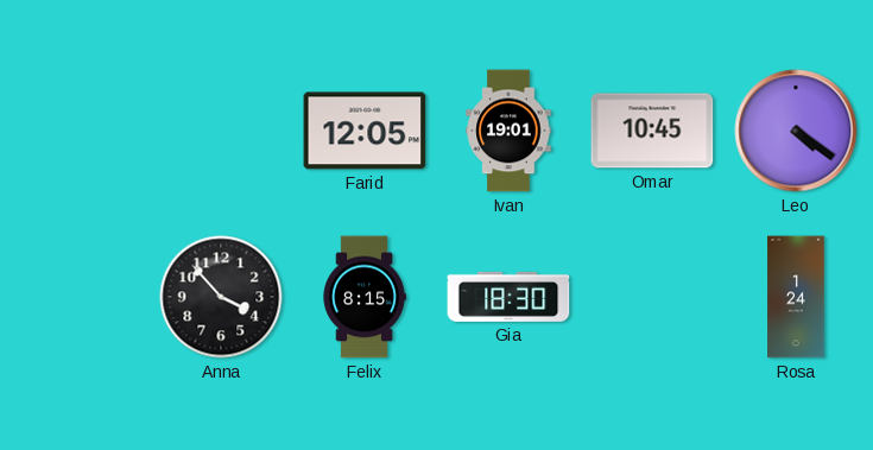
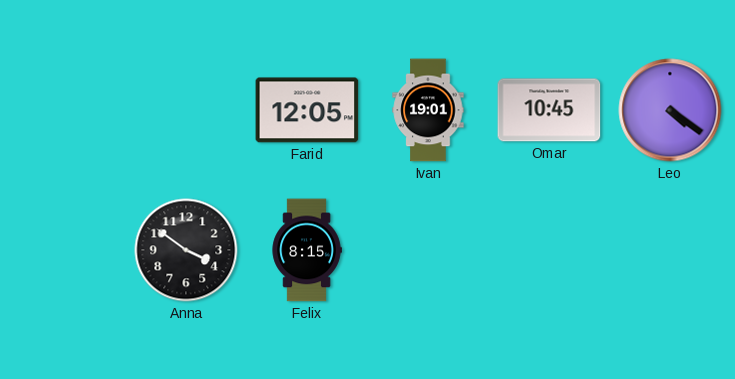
Anna: 3:53 -> 3:51
Gia: 18:30 -> none
Rosa: 1:24 -> none
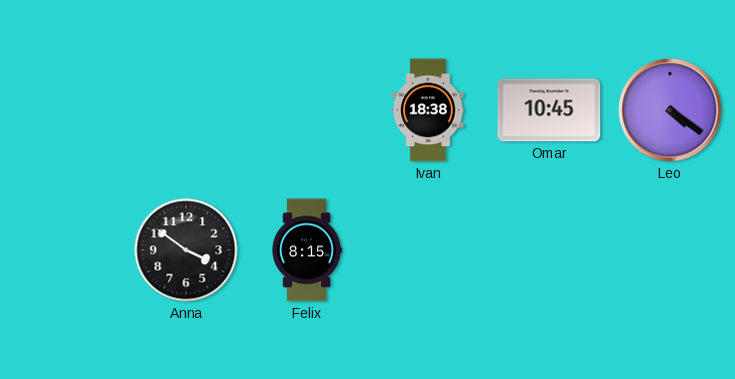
Farid: 12:05 -> none
Ivan: 19:01 -> 18:38
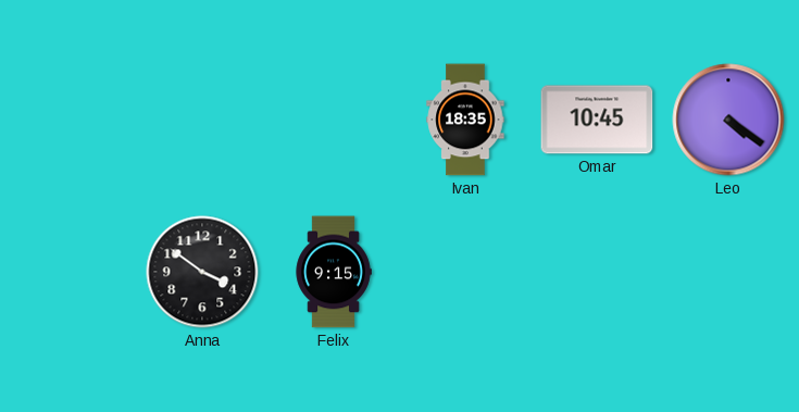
Ivan: 18:38 -> 18:35
Felix: 8:15 -> 9:15
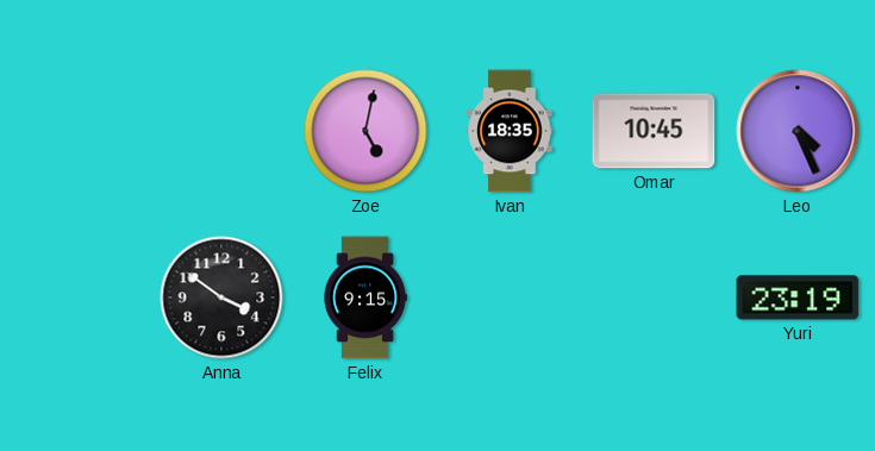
Zoe: none -> 5:02
Leo: 4:21 -> 4:26
Yuri: none -> 23:19
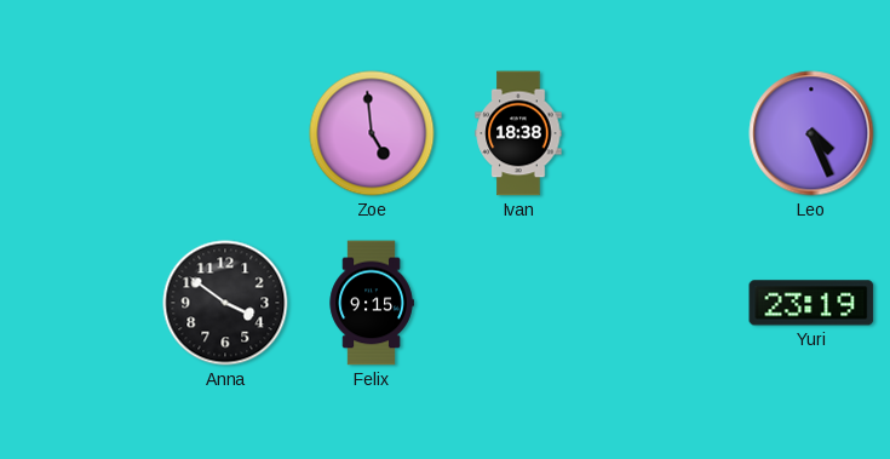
Zoe: 5:02 -> 4:59
Ivan: 18:35 -> 18:38
Omar: 10:45 -> none
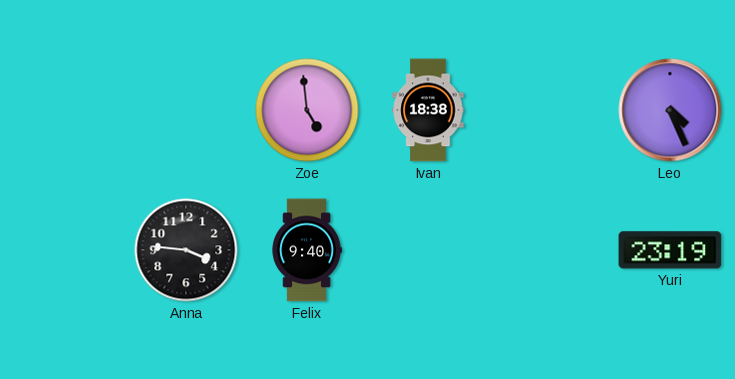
Anna: 3:51 -> 3:46
Felix: 9:15 -> 9:40
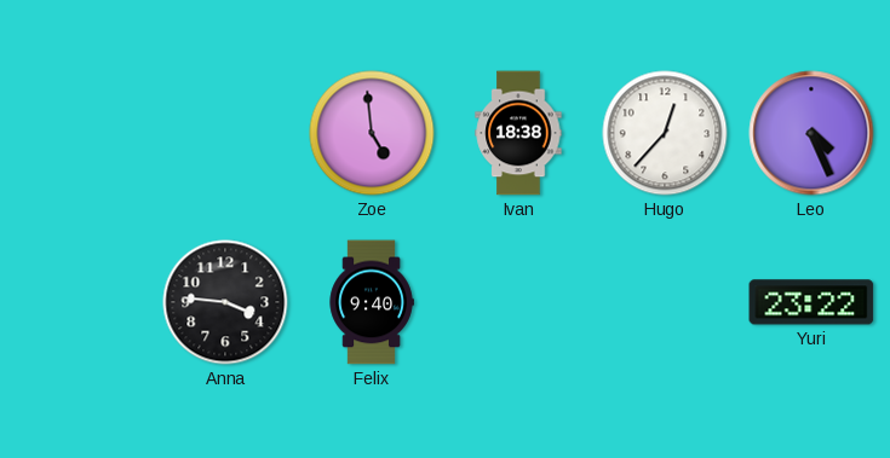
Hugo: none -> 12:37
Yuri: 23:19 -> 23:22
